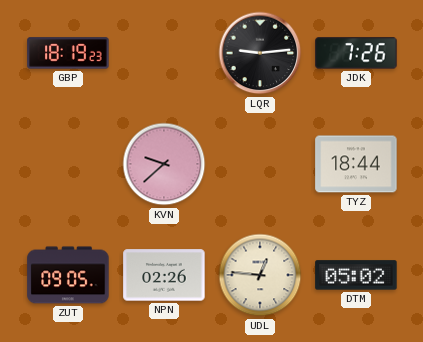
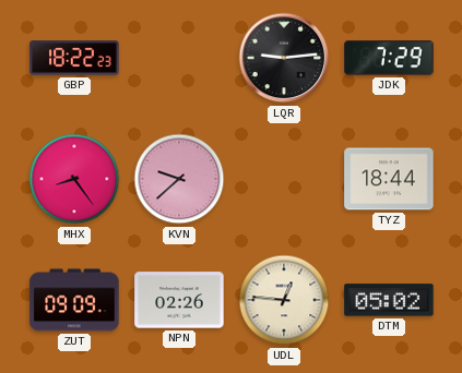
GBP: 18:19 -> 18:22
JDK: 7:26 -> 7:29
MHX: none -> 8:24
ZUT: 09:05 -> 09:09
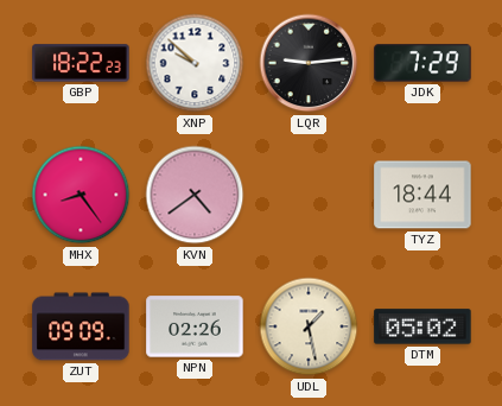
XNP: none -> 9:52
KVN: 9:38 -> 4:39
UDL: 12:46 -> 1:28
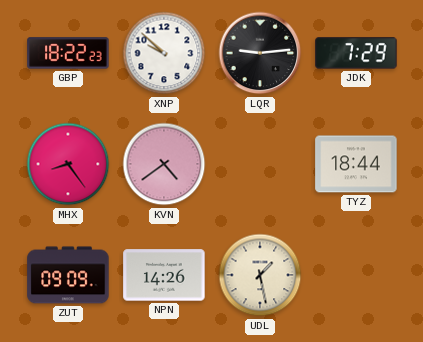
NPN: 02:26 -> 14:26
DTM: 05:02 -> none
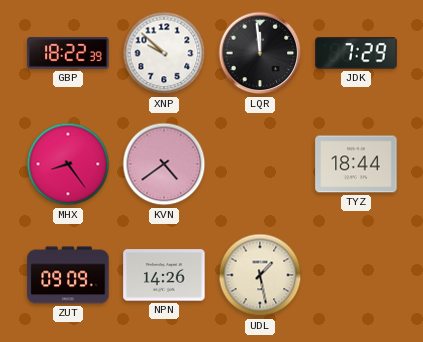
GBP: 18:22:23 -> 18:22:39
LQR: 9:14 -> 11:59
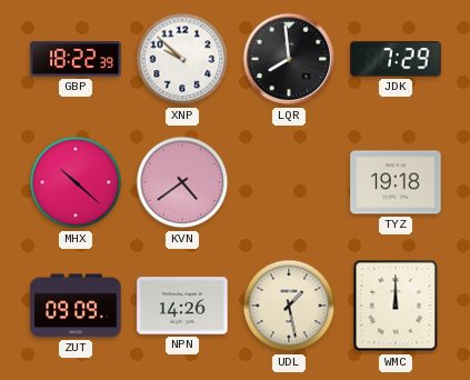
LQR: 11:59 -> 7:59
MHX: 8:24 -> 10:22
TYZ: 18:44 -> 19:18
WMC: none -> 12:00
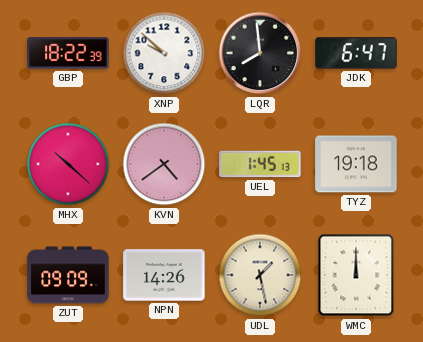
JDK: 7:29 -> 6:47
UEL: none -> 1:45
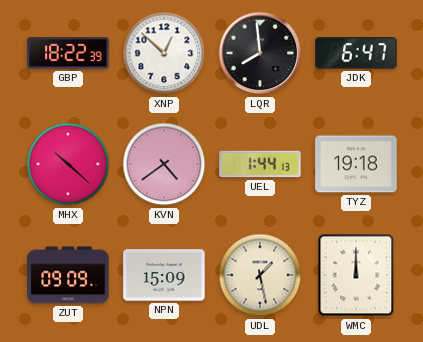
XNP: 9:52 -> 12:52
UEL: 1:45 -> 1:44
NPN: 14:26 -> 15:09
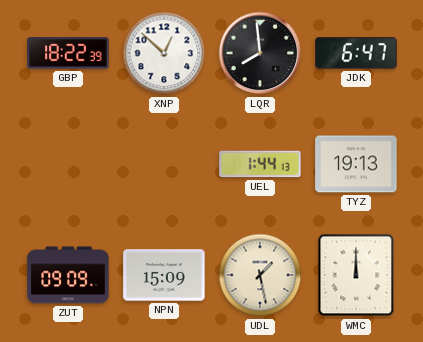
MHX: 10:22 -> none
KVN: 4:39 -> none
TYZ: 19:18 -> 19:13
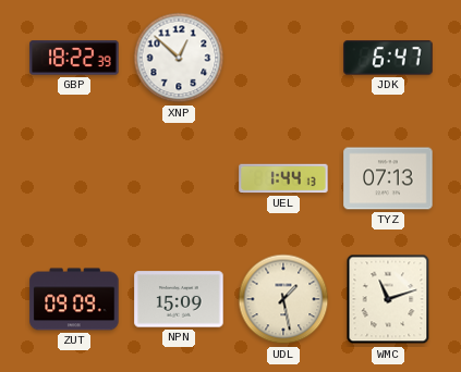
LQR: 7:59 -> none
TYZ: 19:13 -> 07:13
WMC: 12:00 -> 11:12
